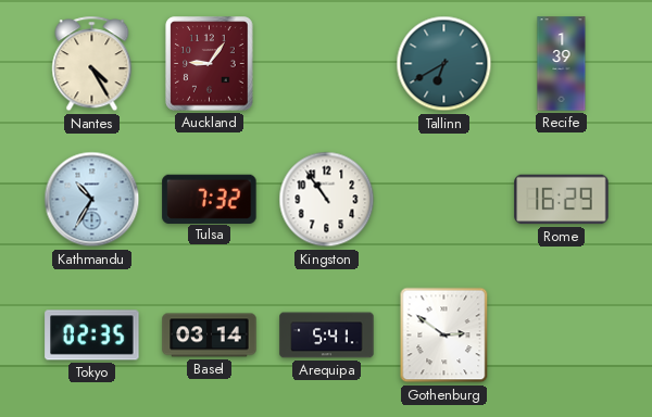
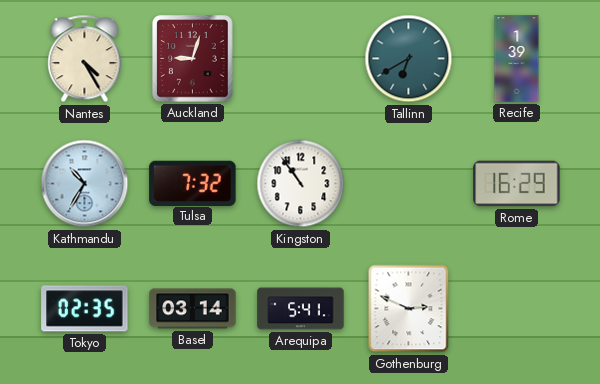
Auckland: 9:06 -> 9:03
Gothenburg: 2:51 -> 2:49
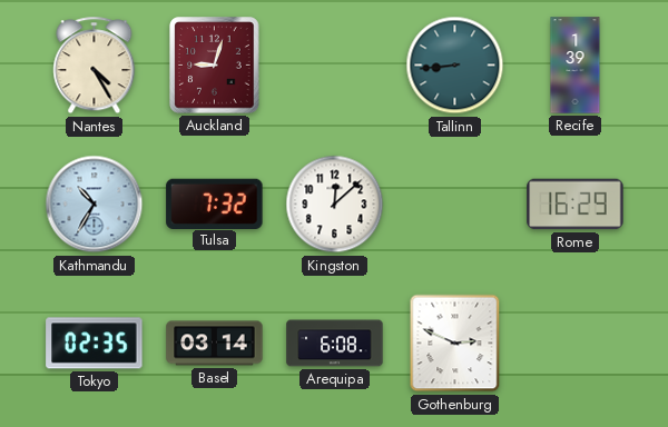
Tallinn: 6:40 -> 8:44
Kingston: 10:54 -> 12:08
Arequipa: 5:41 -> 6:08
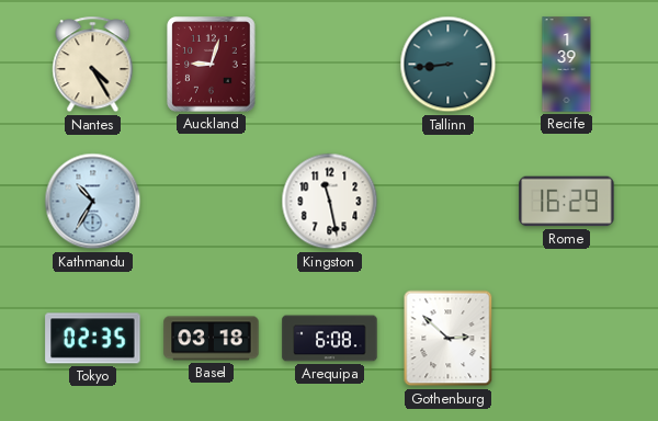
Tulsa: 7:32 -> none
Kingston: 12:08 -> 11:28
Basel: 03:14 -> 03:18
Gothenburg: 2:49 -> 2:52
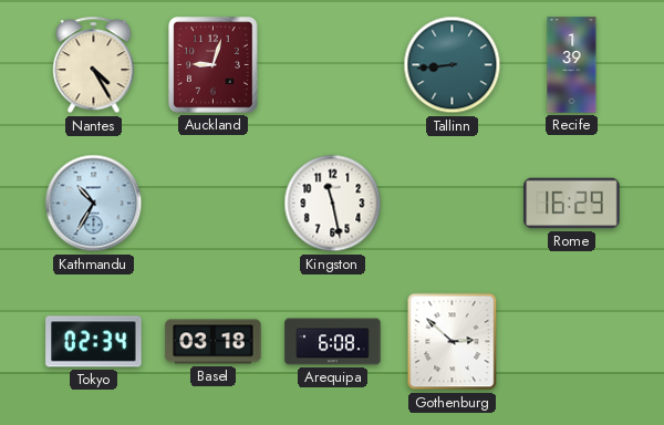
Tokyo: 02:35 -> 02:34
